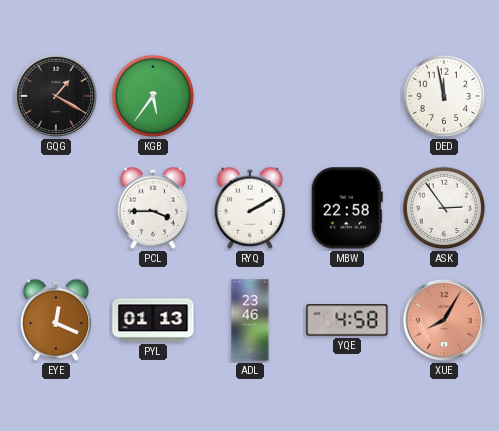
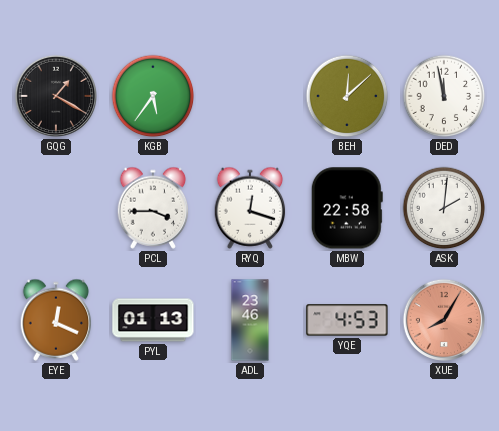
BEH: none -> 12:08
RYQ: 2:10 -> 12:18
ASK: 2:54 -> 2:01
YQE: 4:58 -> 4:53
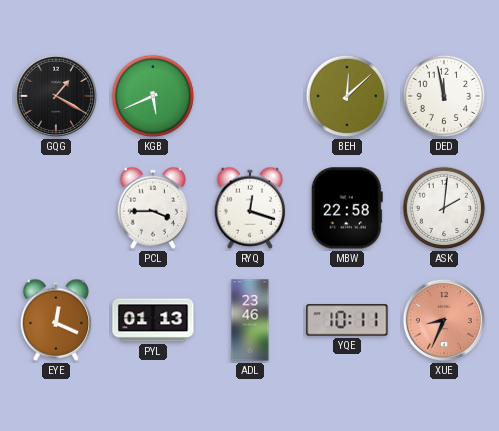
KGB: 5:36 -> 5:41
YQE: 4:53 -> 10:11
XUE: 8:05 -> 8:34
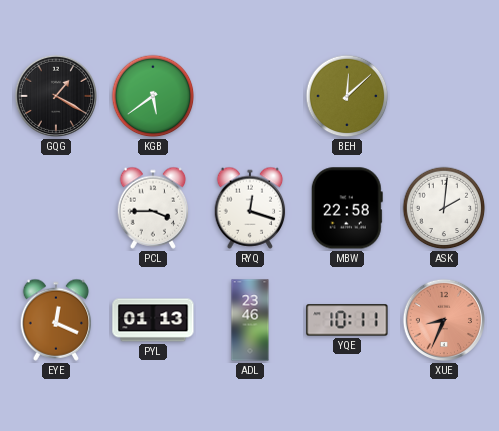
KGB: 5:41 -> 5:39
DED: 11:58 -> none
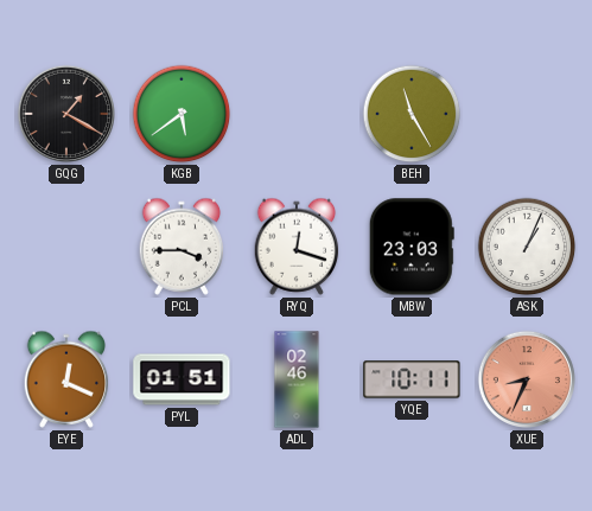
BEH: 12:08 -> 11:25
MBW: 22:58 -> 23:03
ASK: 2:01 -> 1:04
PYL: 01:13 -> 01:51
ADL: 23:46 -> 02:46
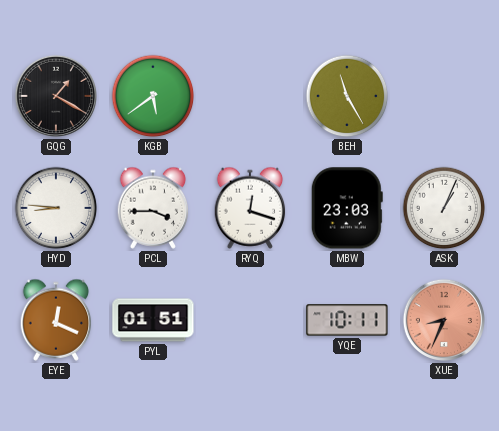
HYD: none -> 8:46
ADL: 02:46 -> none
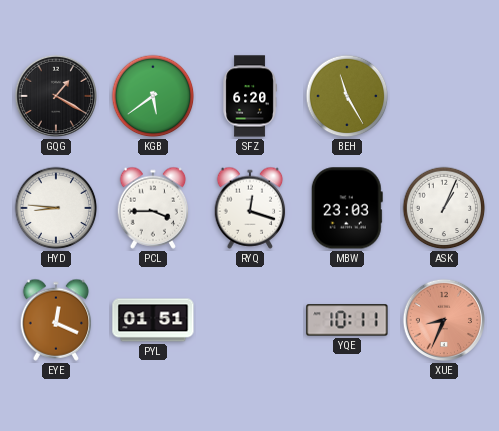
SFZ: none -> 6:20
